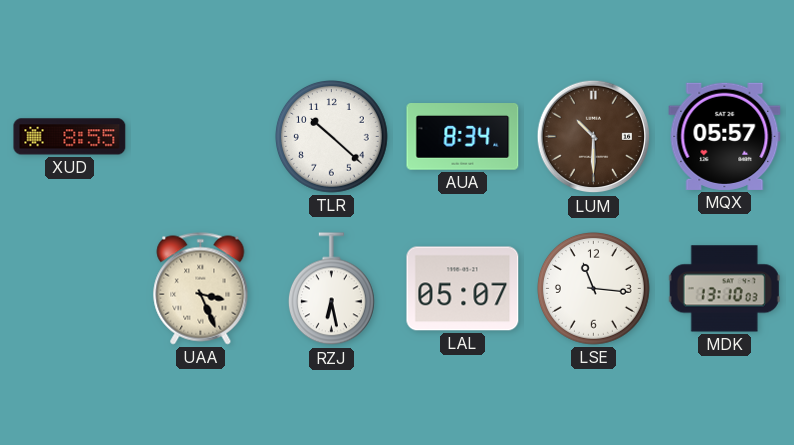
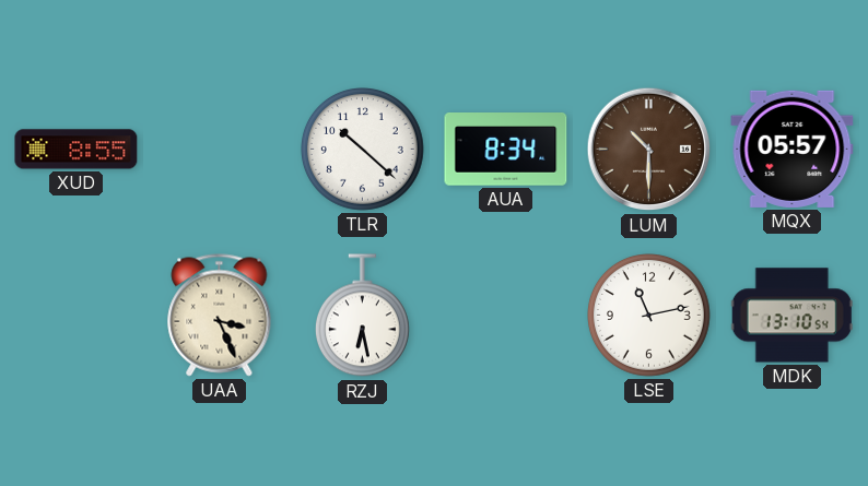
LAL: 05:07 -> none
LSE: 11:16 -> 11:13
MDK: 13:10:03 -> 13:10:54
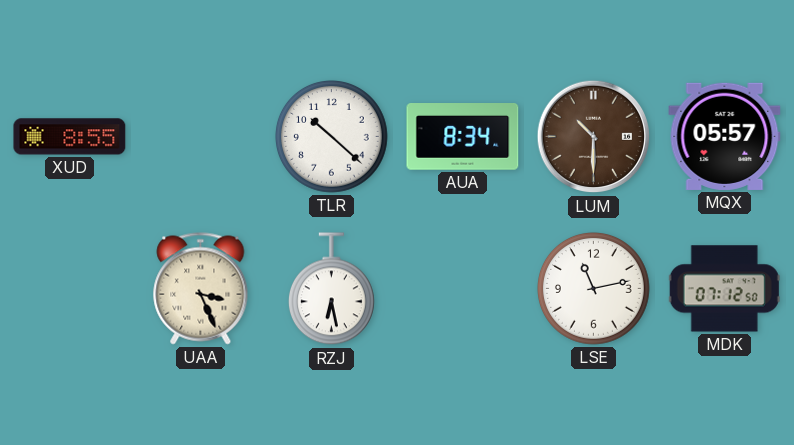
MDK: 13:10 -> 07:12
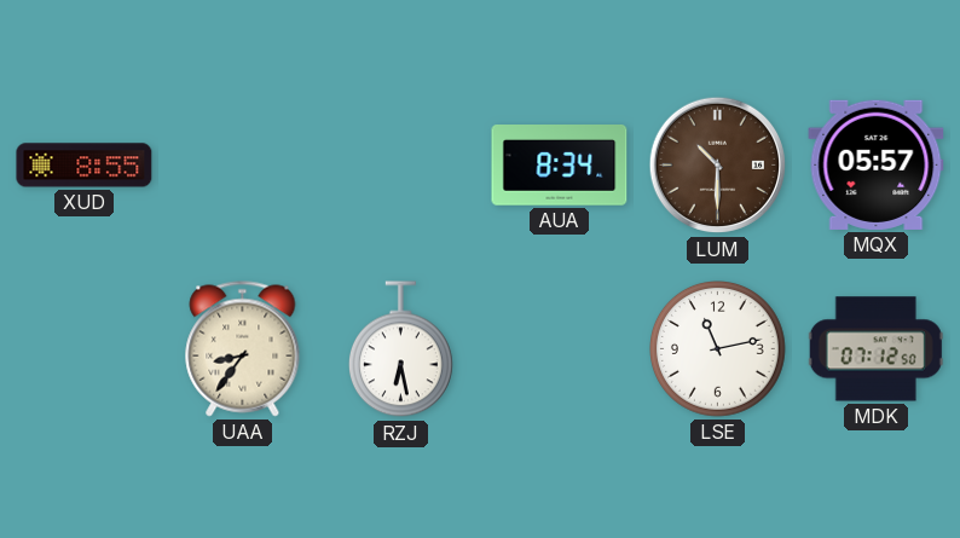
TLR: 10:22 -> none
UAA: 3:26 -> 8:36
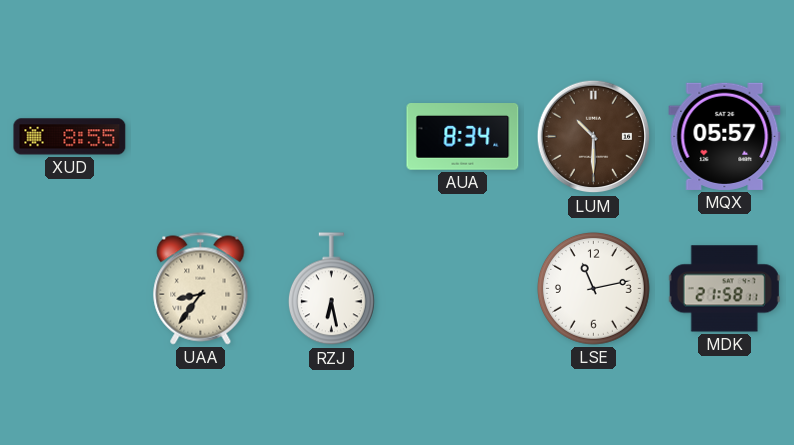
MDK: 07:12 -> 21:58
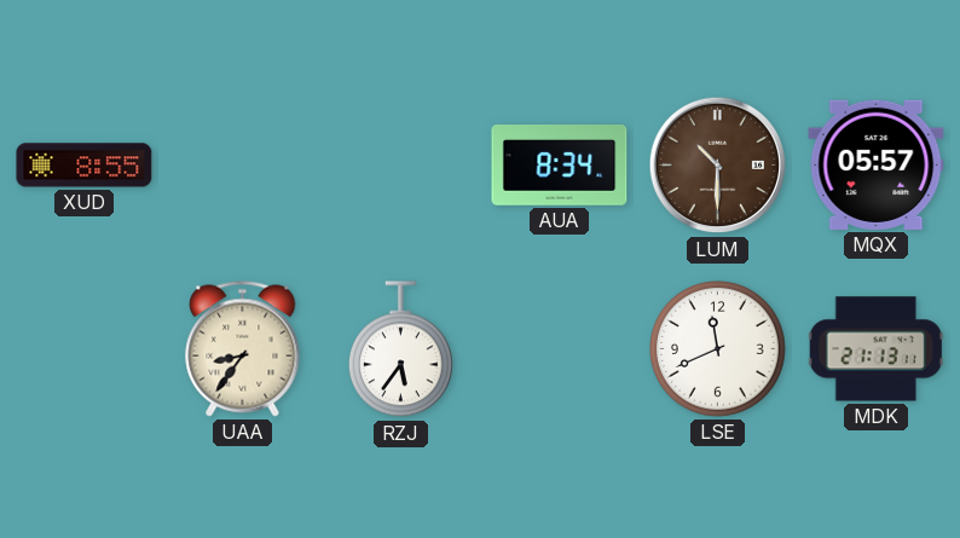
RZJ: 6:28 -> 5:36
LSE: 11:13 -> 11:41
MDK: 21:58 -> 21:13
